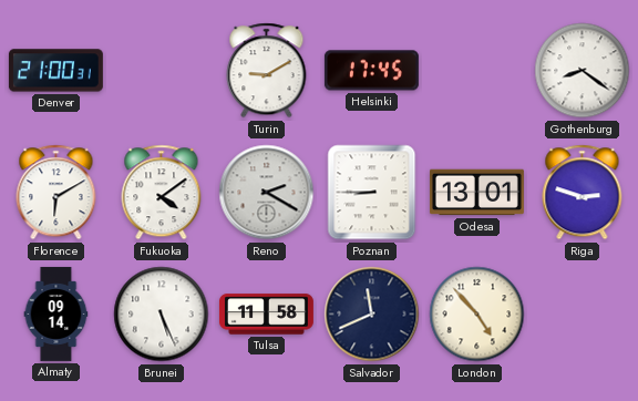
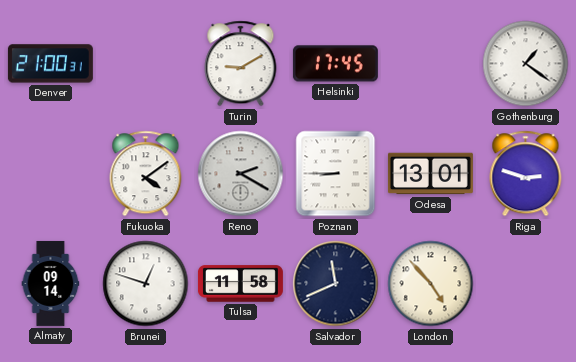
Gothenburg: 8:21 -> 1:21
Florence: 6:10 -> none
Brunei: 5:26 -> 12:48
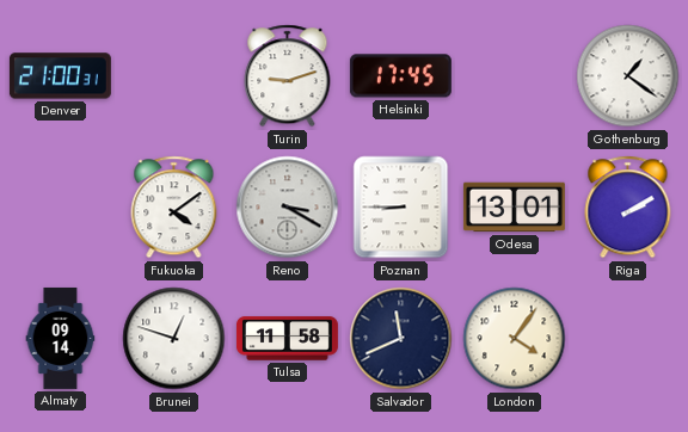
Turin: 9:10 -> 9:12
Reno: 2:20 -> 3:20
Riga: 2:48 -> 2:10
London: 4:53 -> 4:06
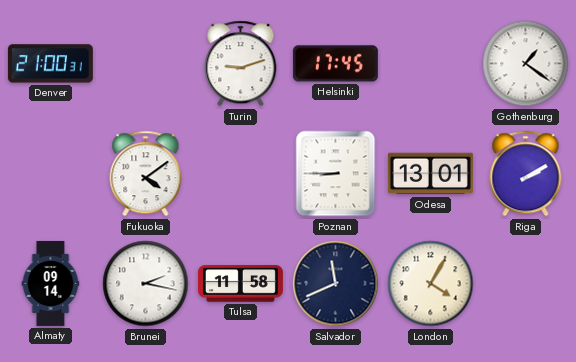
Reno: 3:20 -> none
Brunei: 12:48 -> 2:17
London: 4:06 -> 4:05
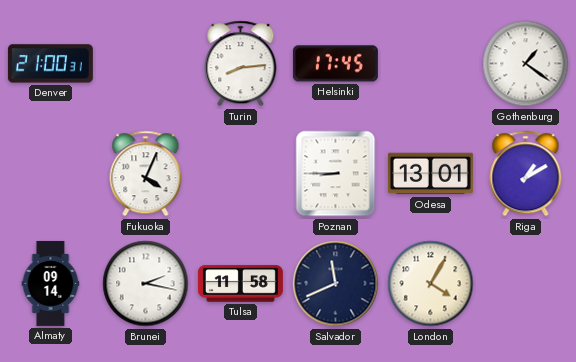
Turin: 9:12 -> 8:14
Fukuoka: 4:09 -> 4:04
Riga: 2:10 -> 1:10
